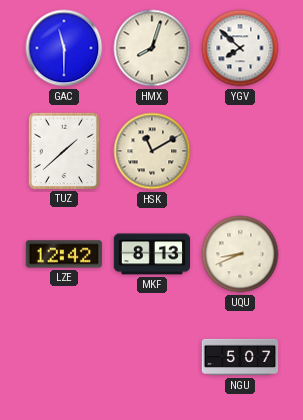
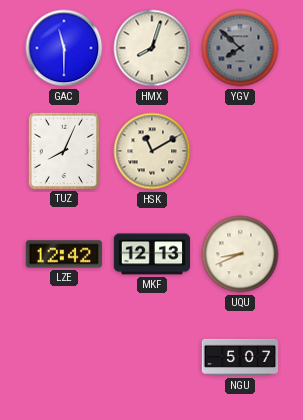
YGV dial: white -> grey
TUZ: 1:38 -> 8:04
MKF: 8:13 -> 12:13
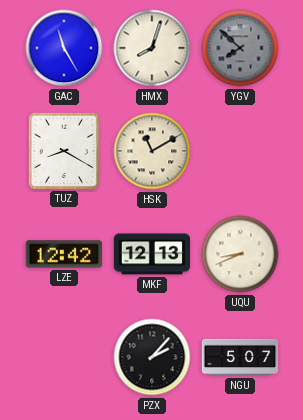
GAC: 11:30 -> 11:25
TUZ: 8:04 -> 8:20
PZX: none -> 2:07
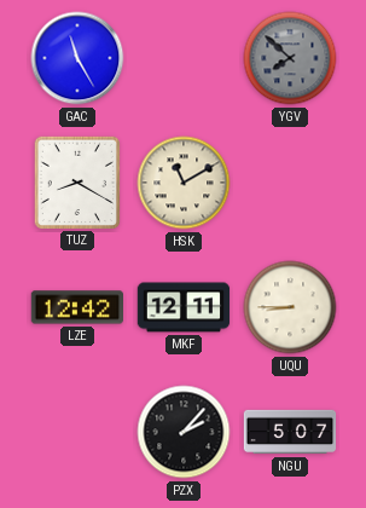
HMX: 8:03 -> none
MKF: 12:13 -> 12:11
UQU: 8:41 -> 8:45
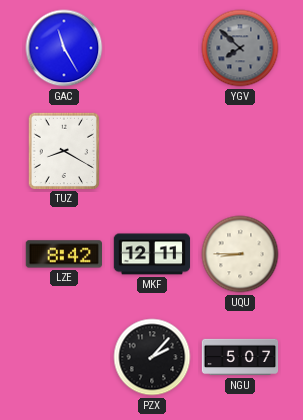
HSK: 11:10 -> none
LZE: 12:42 -> 8:42
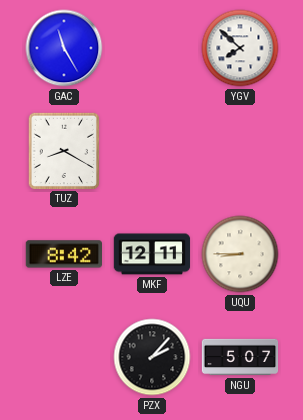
YGV dial: grey -> white
